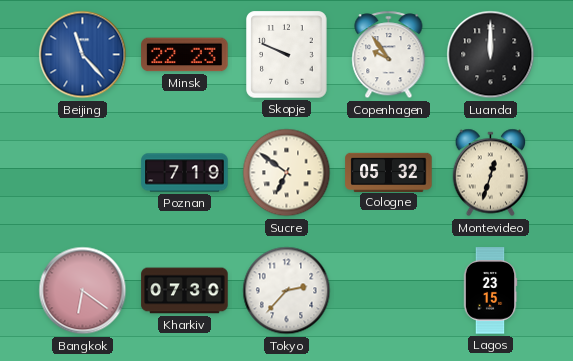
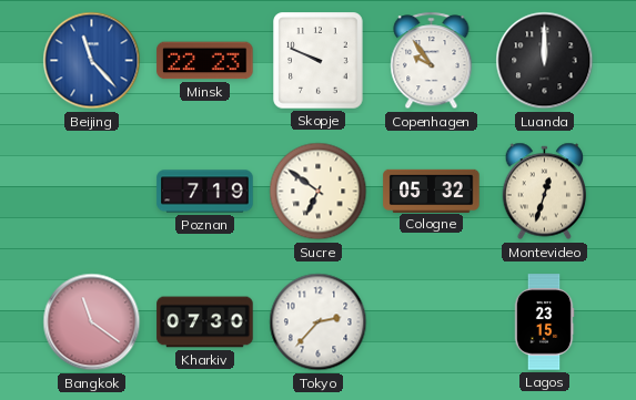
Bangkok: 6:21 -> 11:21
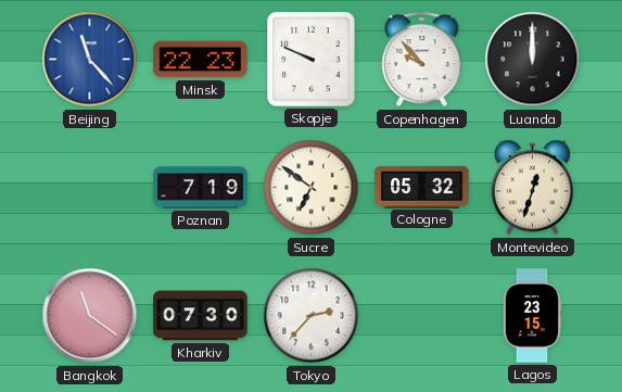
Copenhagen: 9:54 -> 9:53
